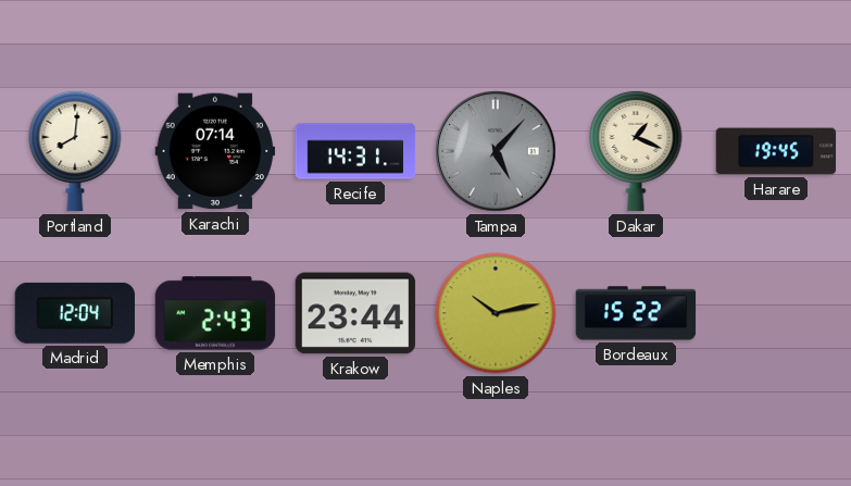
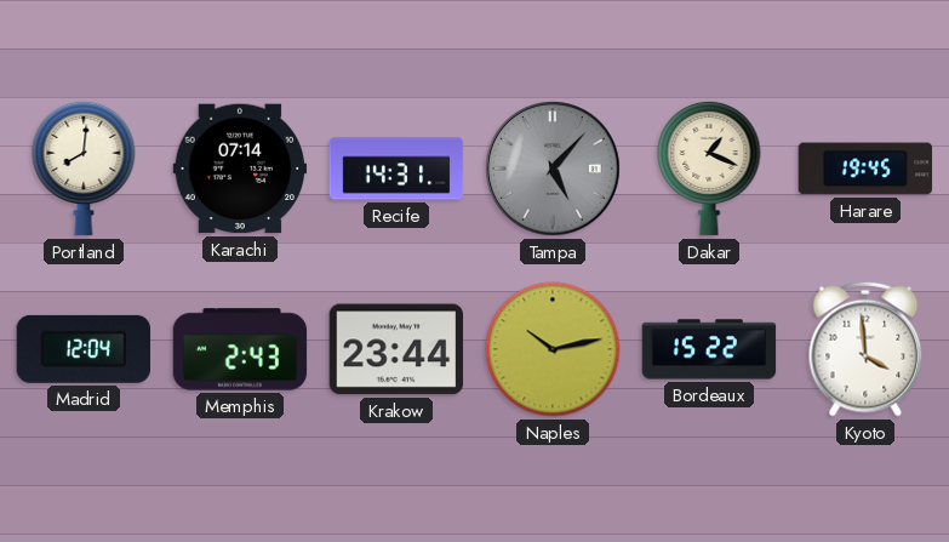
Kyoto: none -> 3:59
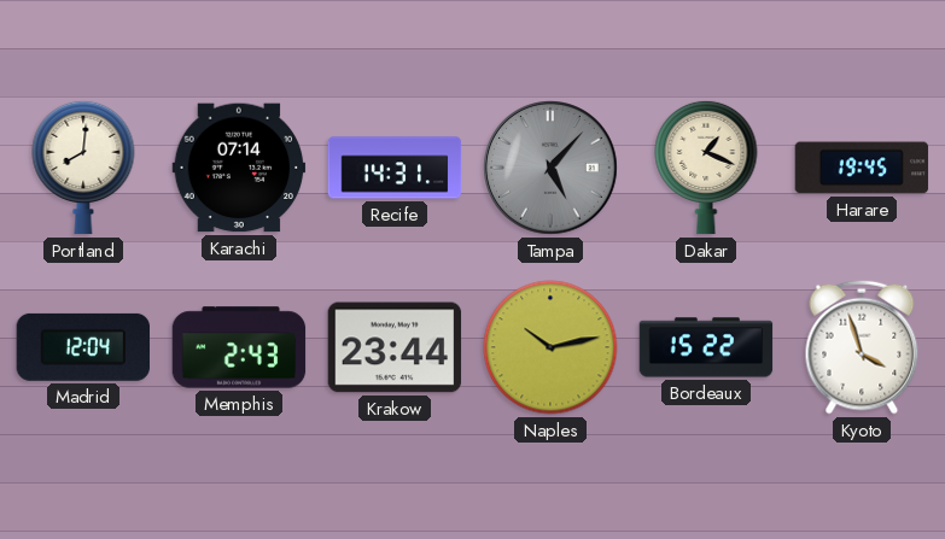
Kyoto: 3:59 -> 3:57
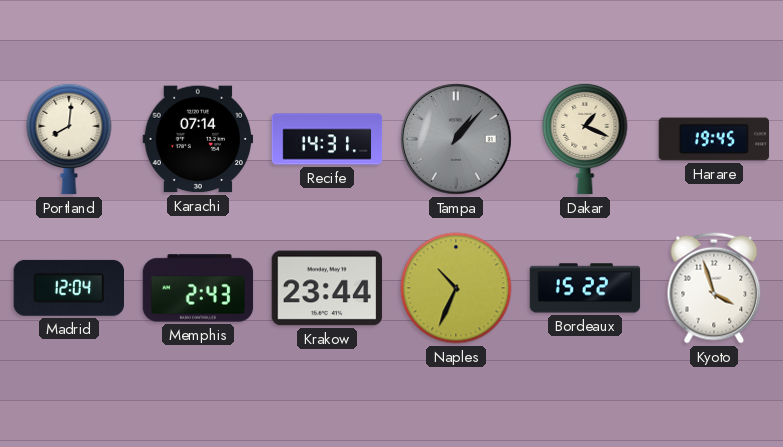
Tampa: 5:07 -> 1:07
Naples: 10:13 -> 10:34
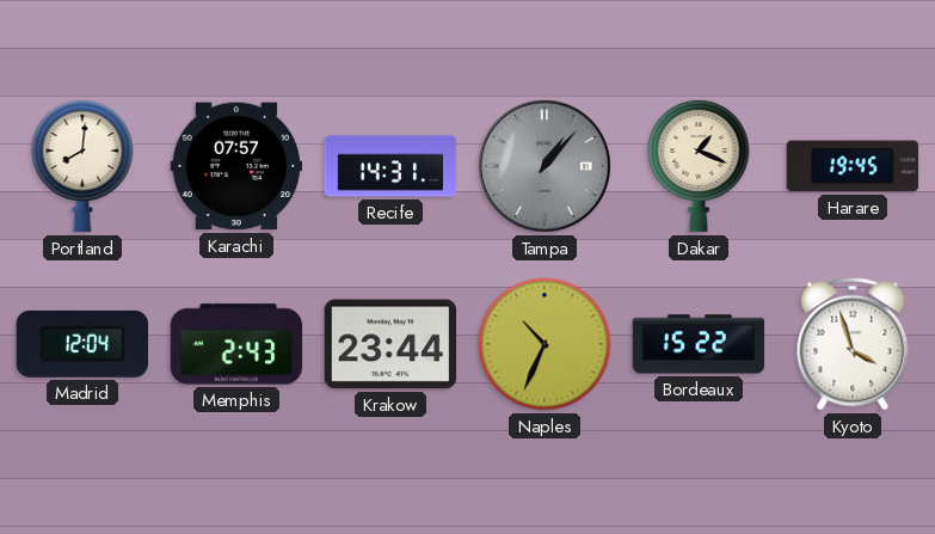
Karachi: 07:14 -> 07:57
